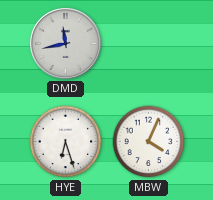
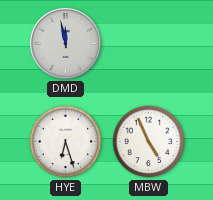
DMD: 11:43 -> 11:58
MBW: 4:04 -> 4:56
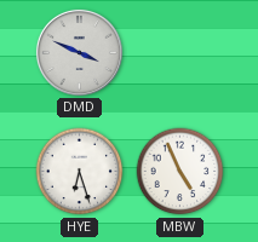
DMD: 11:58 -> 3:49
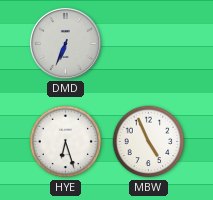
DMD: 3:49 -> 6:34
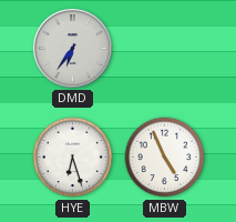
DMD: 6:34 -> 6:36
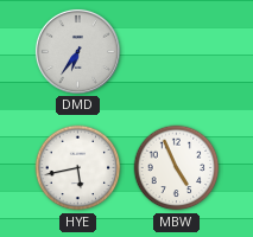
HYE: 6:27 -> 5:43
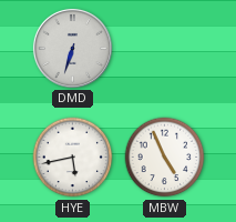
DMD: 6:36 -> 6:33
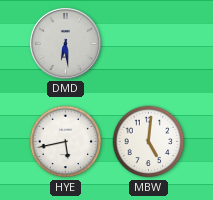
DMD: 6:33 -> 6:29
MBW: 4:56 -> 5:01
